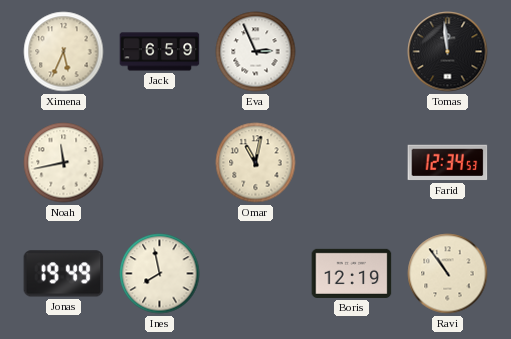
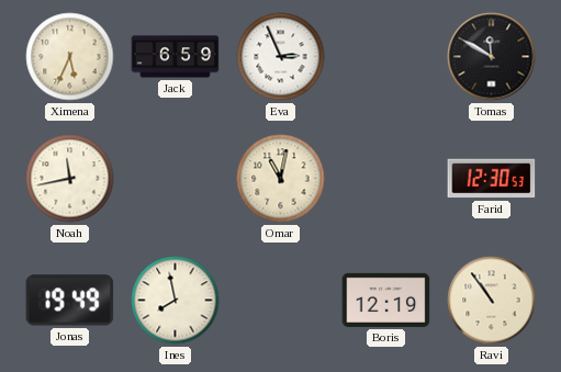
Tomas: 11:59 -> 11:50
Farid: 12:34 -> 12:30
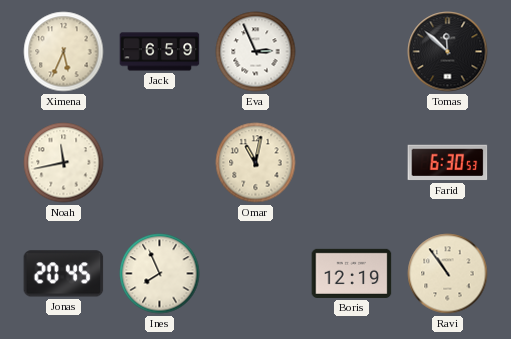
Tomas: 11:50 -> 11:52
Farid: 12:30 -> 6:30
Jonas: 19:49 -> 20:45
Ines: 7:58 -> 7:56
